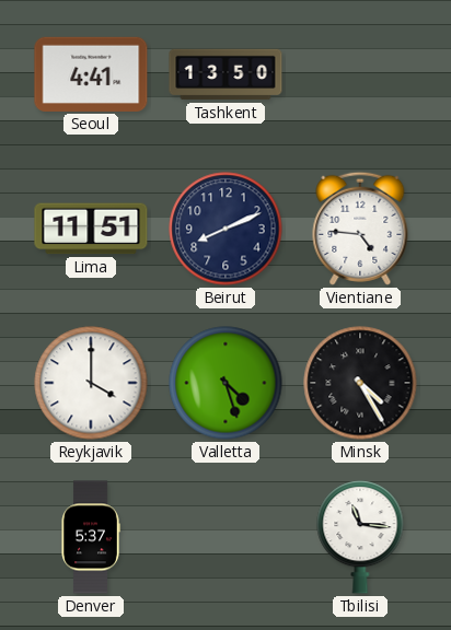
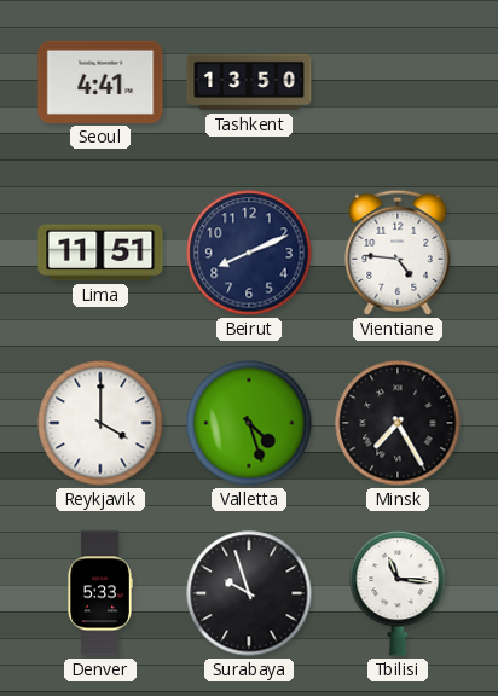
Minsk: 4:25 -> 7:25
Denver: 5:37 -> 5:33
Surabaya: none -> 9:57
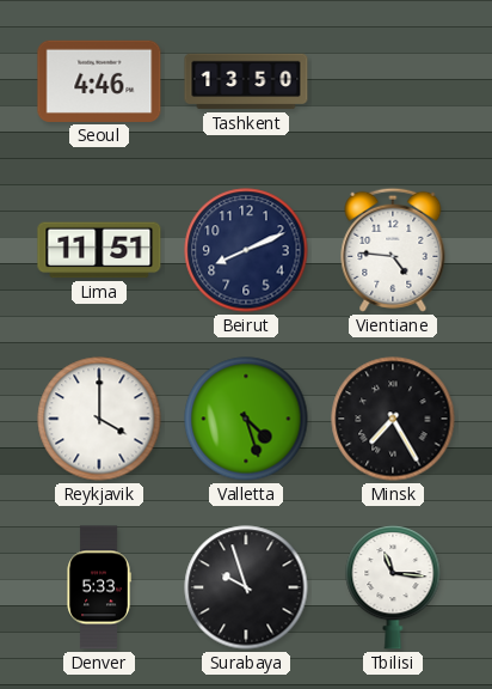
Seoul: 4:41 -> 4:46
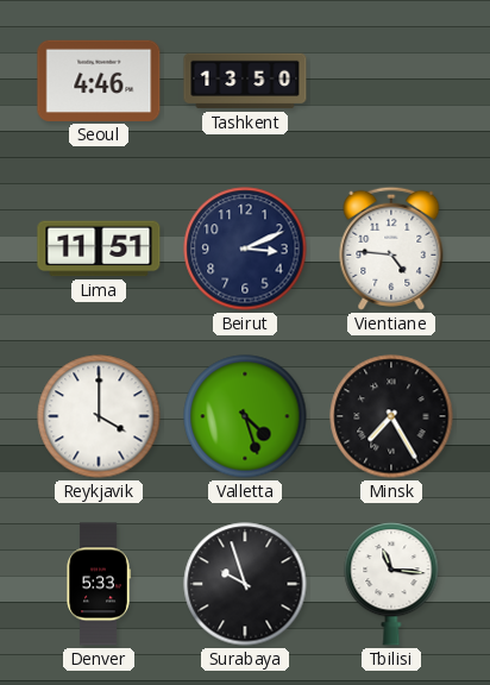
Beirut: 8:11 -> 3:11
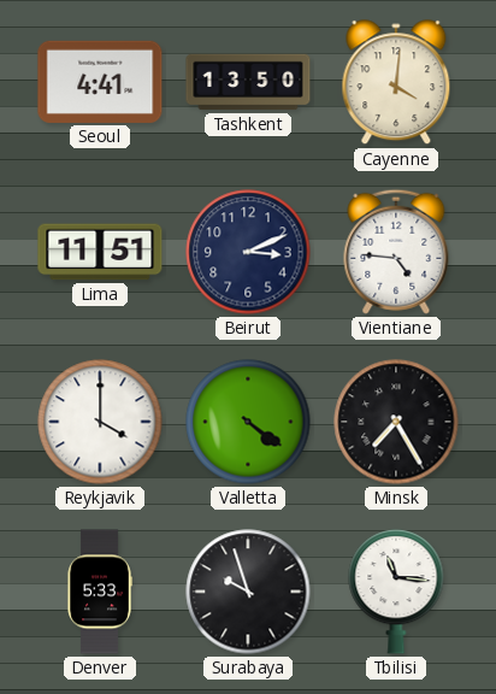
Seoul: 4:46 -> 4:41
Cayenne: none -> 4:01
Valletta: 4:27 -> 4:21
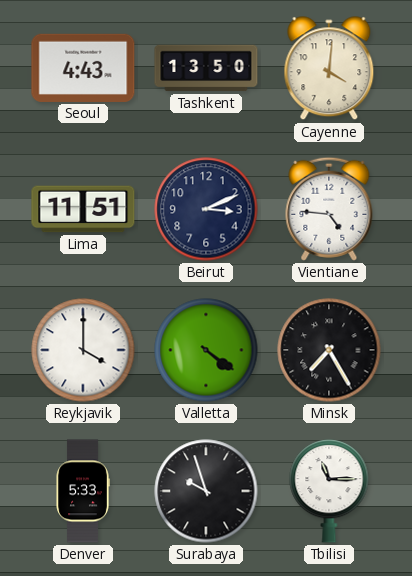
Seoul: 4:41 -> 4:43
Tbilisi: 11:16 -> 11:15
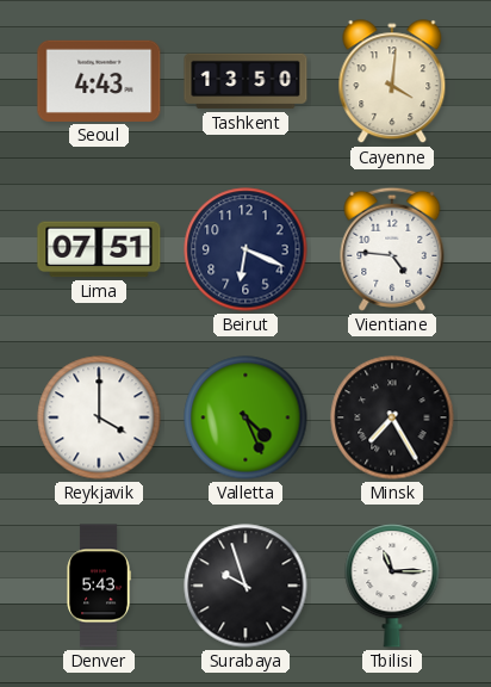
Lima: 11:51 -> 07:51
Beirut: 3:11 -> 6:19
Valletta: 4:21 -> 4:26
Denver: 5:33 -> 5:43
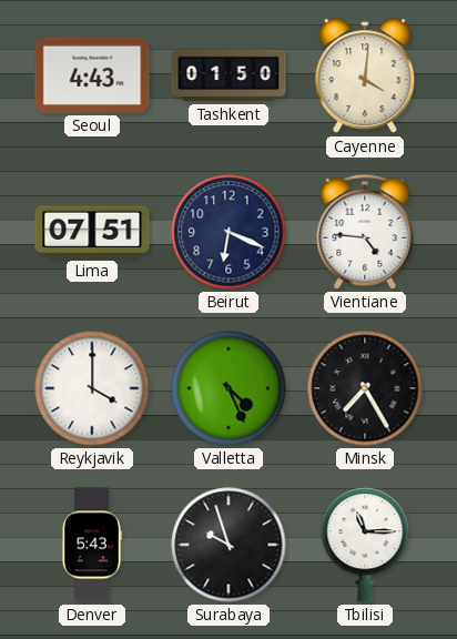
Tashkent: 13:50 -> 01:50
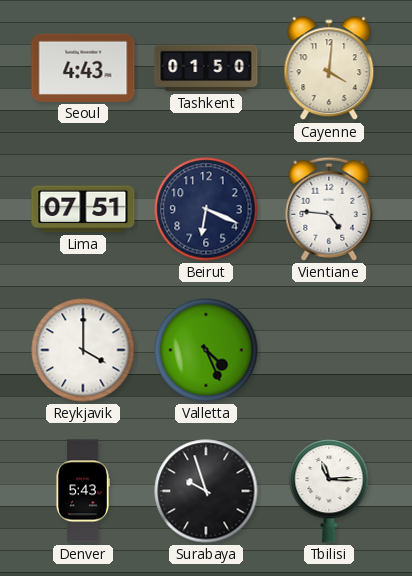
Minsk: 7:25 -> none
